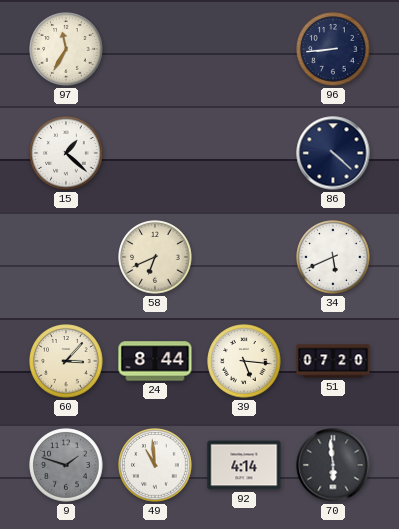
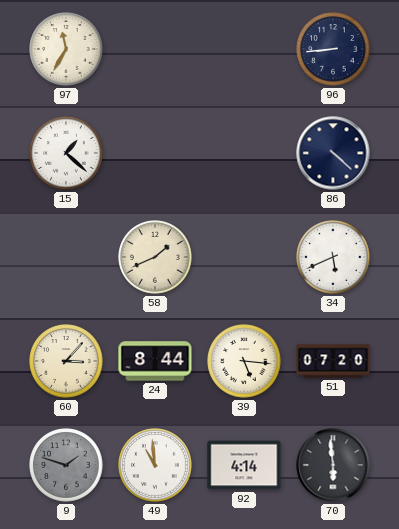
58: 6:41 -> 1:41
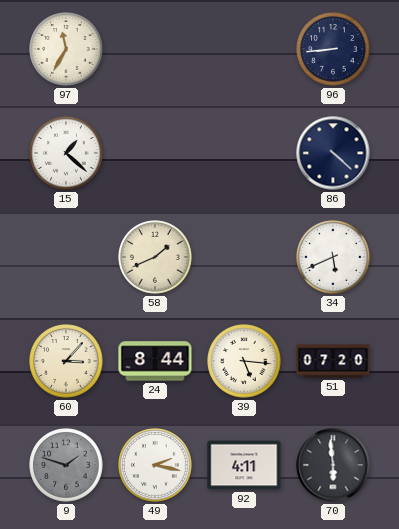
49: 10:59 -> 2:17
92: 4:14 -> 4:11
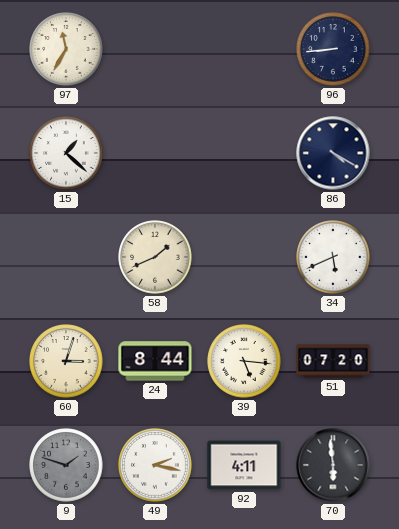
86: 4:22 -> 4:20
60: 3:07 -> 3:03
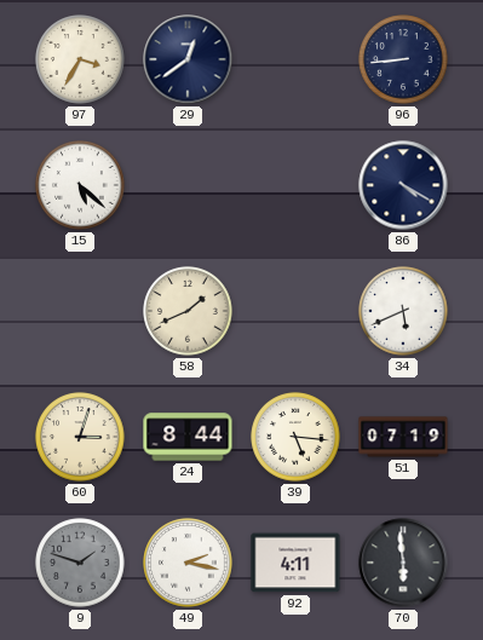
97: 11:35 -> 3:35
29: none -> 12:39
15: 1:22 -> 5:22
51: 07:20 -> 07:19
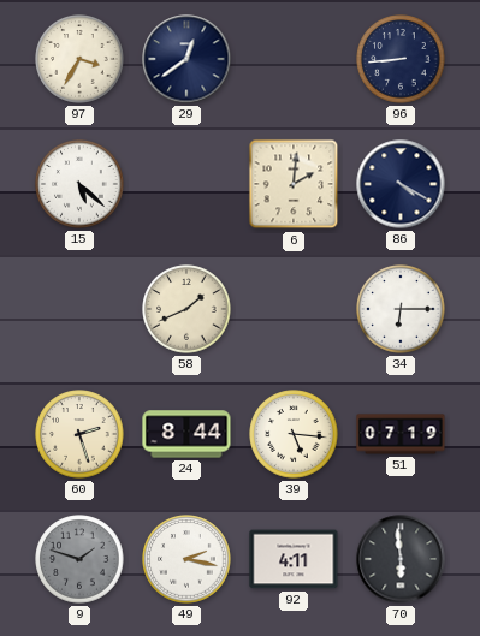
6: none -> 2:01
34: 5:41 -> 6:15
60: 3:03 -> 2:27
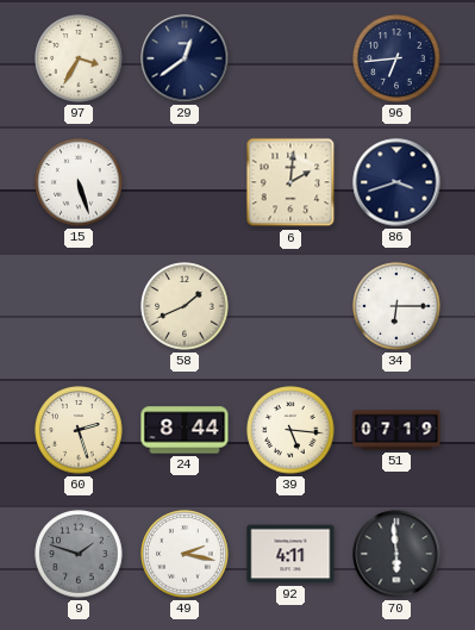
96: 8:44 -> 6:44
15: 5:22 -> 5:27
86: 4:20 -> 3:42
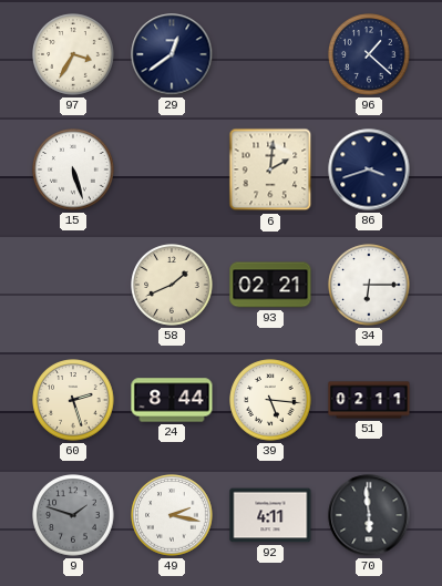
96: 6:44 -> 1:22
93: none -> 02:21
51: 07:19 -> 02:11
